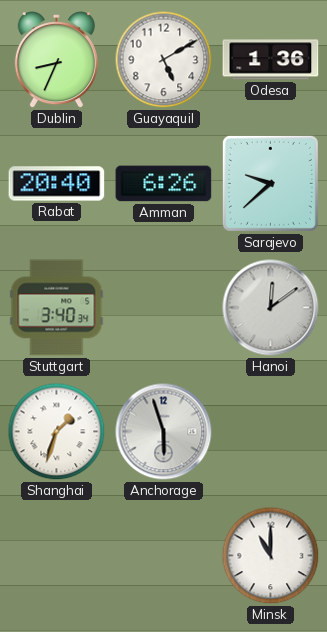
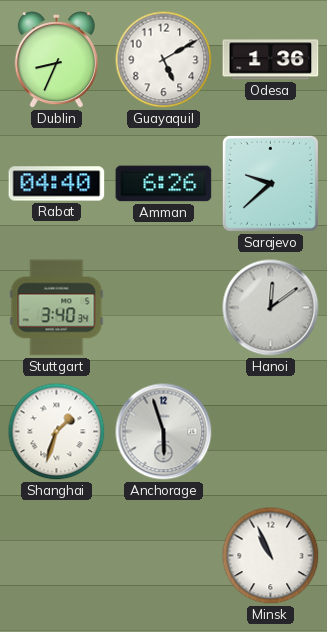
Rabat: 20:40 -> 04:40
Minsk: 11:00 -> 10:56
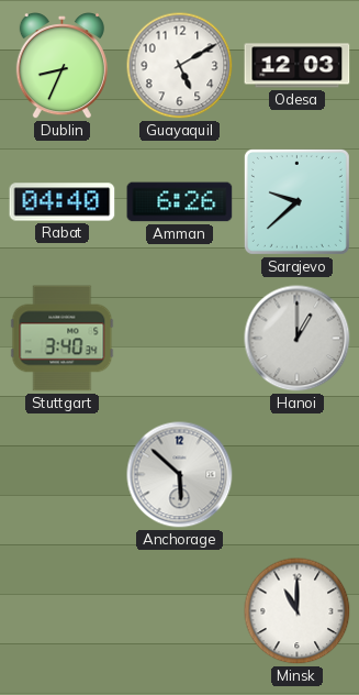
Odesa: 1:36 -> 12:03
Hanoi: 12:09 -> 1:00
Shanghai: 1:33 -> none
Anchorage: 5:57 -> 5:52
Minsk: 10:56 -> 11:00
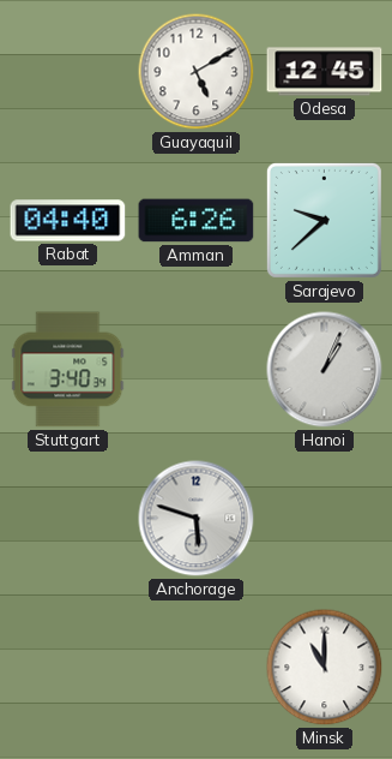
Dublin: 8:34 -> none
Odesa: 12:03 -> 12:45
Hanoi: 1:00 -> 1:04
Anchorage: 5:52 -> 5:48
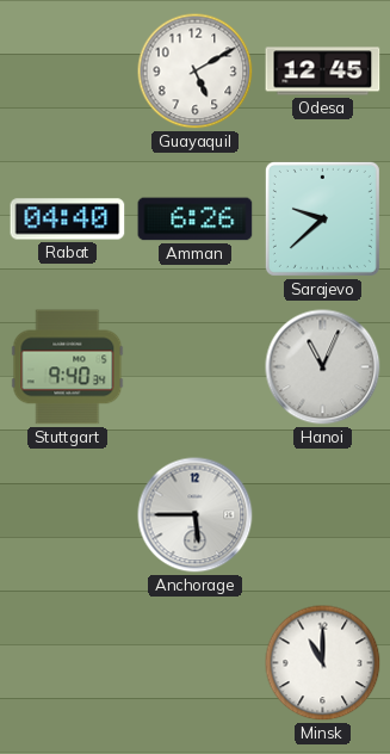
Stuttgart: 3:40 -> 9:40
Hanoi: 1:04 -> 11:04
Anchorage: 5:48 -> 5:45
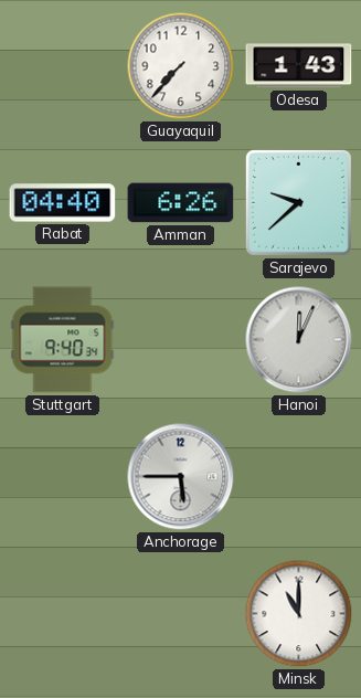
Guayaquil: 5:10 -> 7:37
Odesa: 12:45 -> 1:43
Hanoi: 11:04 -> 12:04
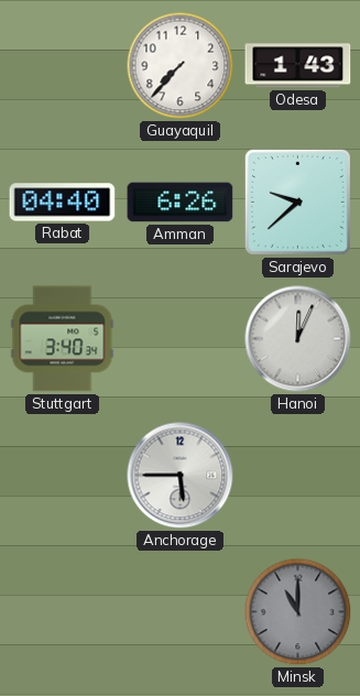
Stuttgart: 9:40 -> 3:40
Minsk dial: white -> grey
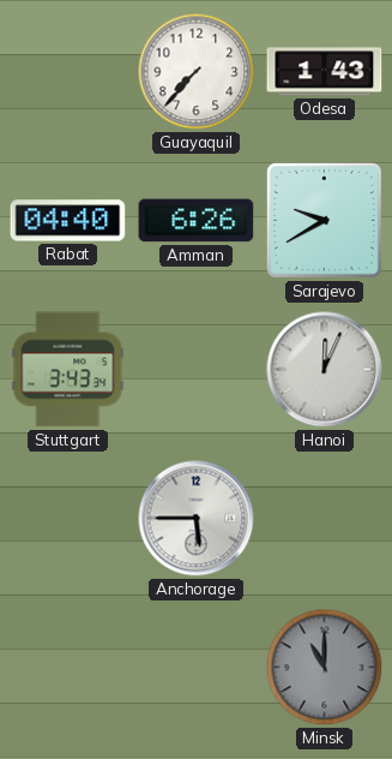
Sarajevo: 9:38 -> 9:40
Stuttgart: 3:40 -> 3:43
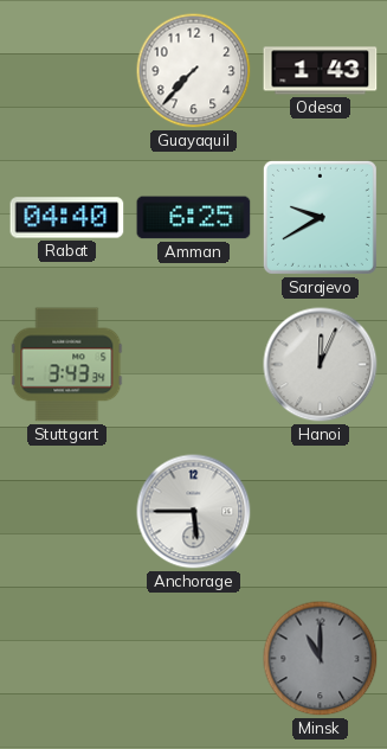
Amman: 6:26 -> 6:25
